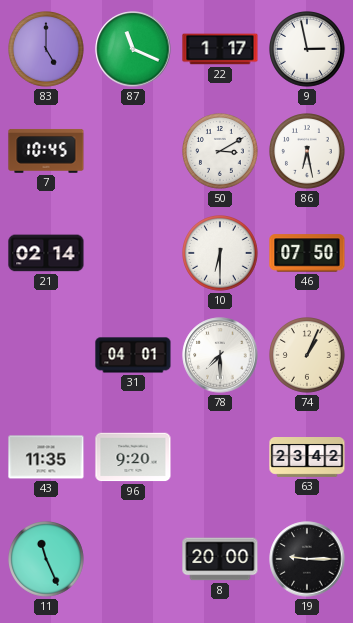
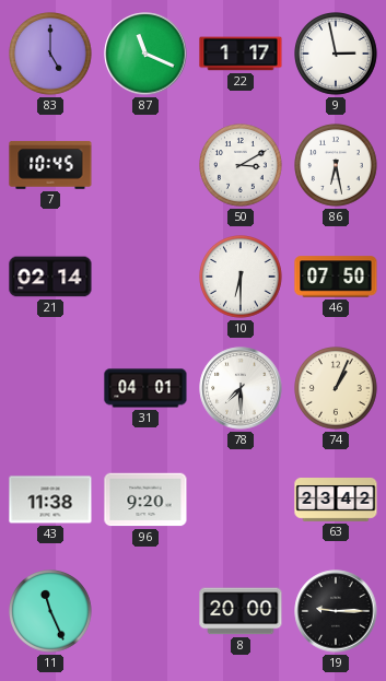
43: 11:35 -> 11:38
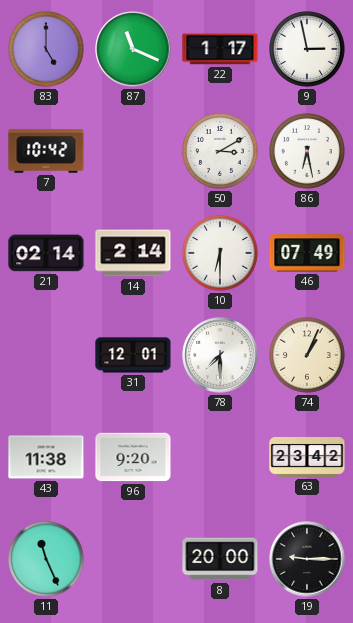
7: 10:45 -> 10:42
14: none -> 2:14
46: 07:50 -> 07:49
31: 04:01 -> 12:01
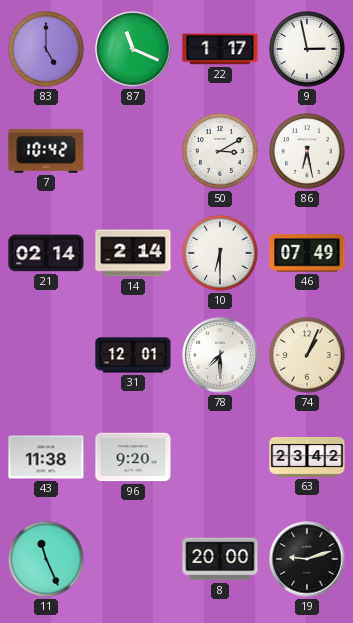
19: 9:15 -> 9:12
